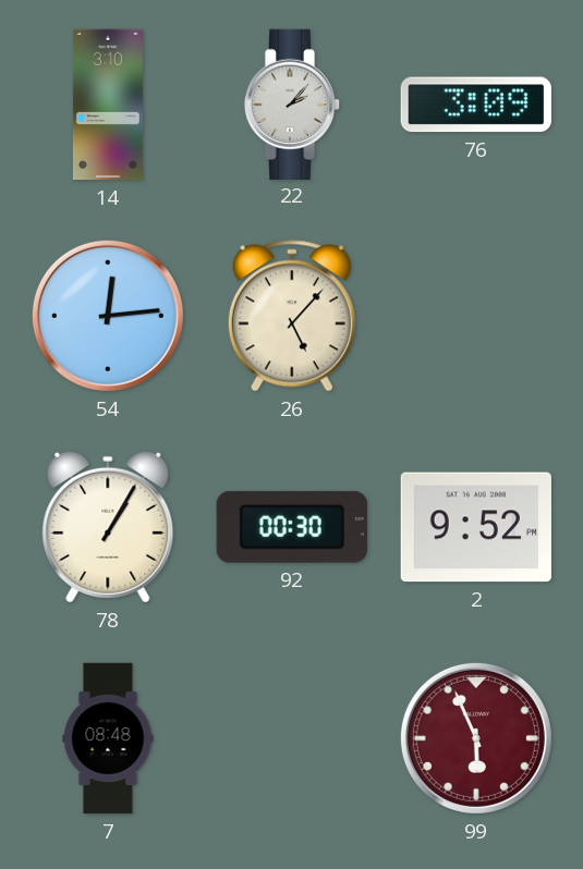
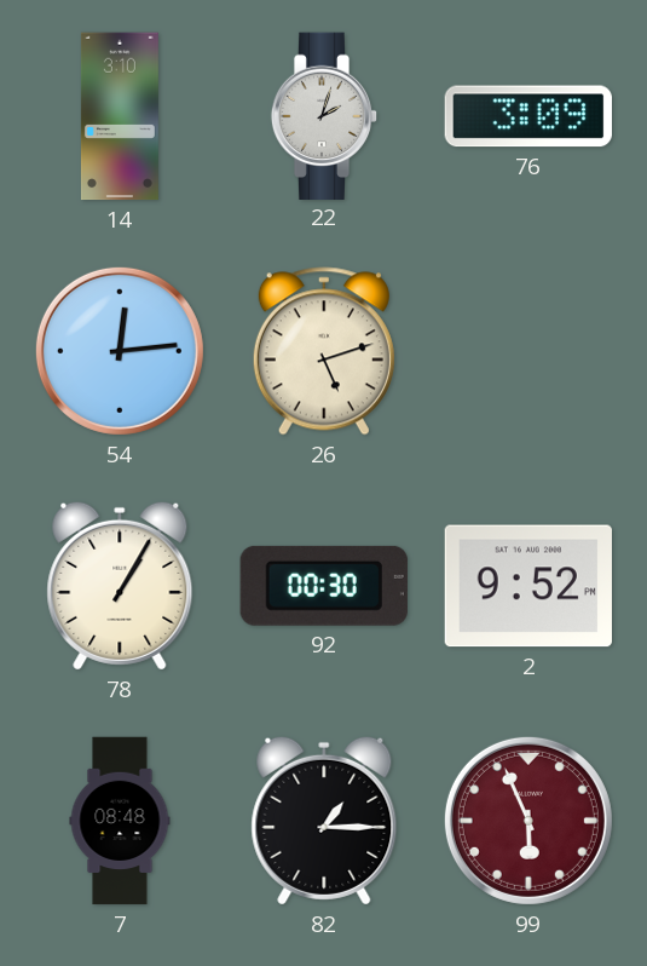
22: 2:07 -> 2:03
26: 5:07 -> 5:12
82: none -> 1:15
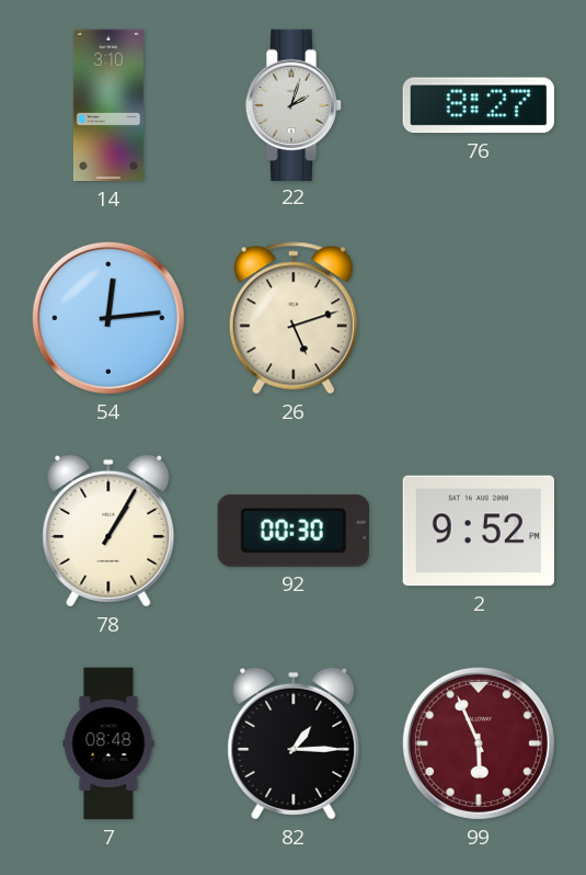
76: 3:09 -> 8:27
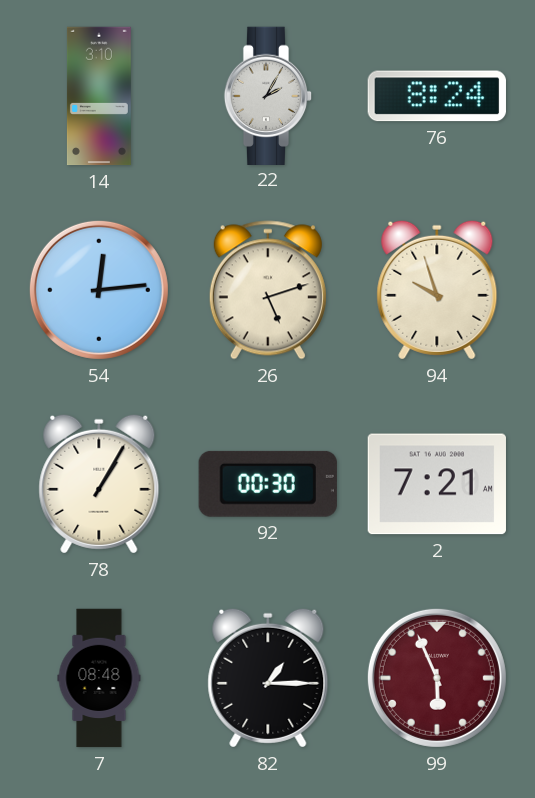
22: 2:03 -> 2:05
76: 8:27 -> 8:24
94: none -> 9:57
2: 9:52 -> 7:21
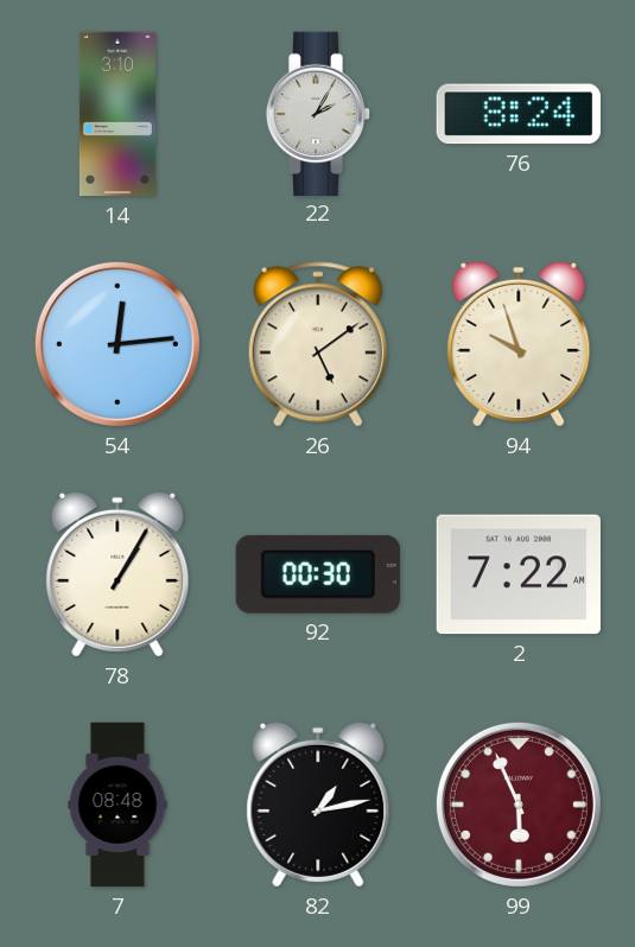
26: 5:12 -> 5:09
2: 7:21 -> 7:22
82: 1:15 -> 1:13
